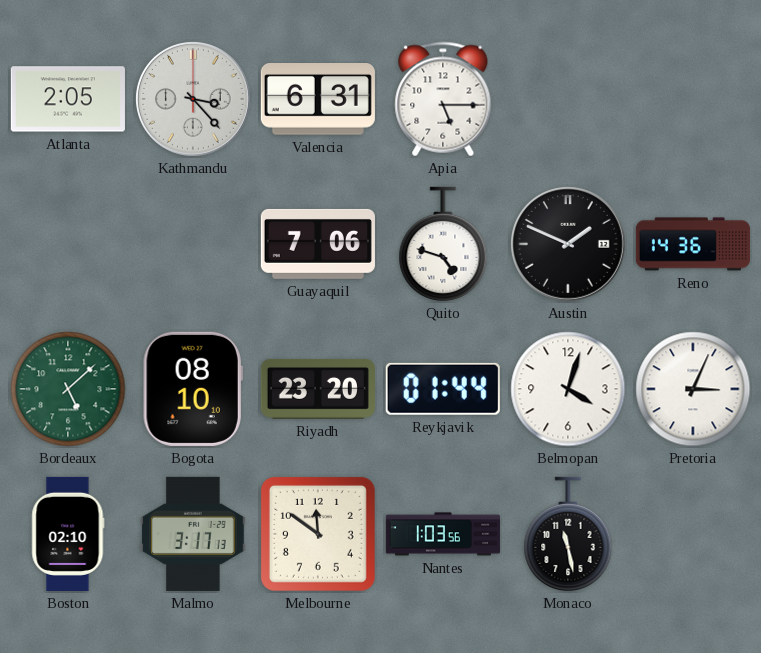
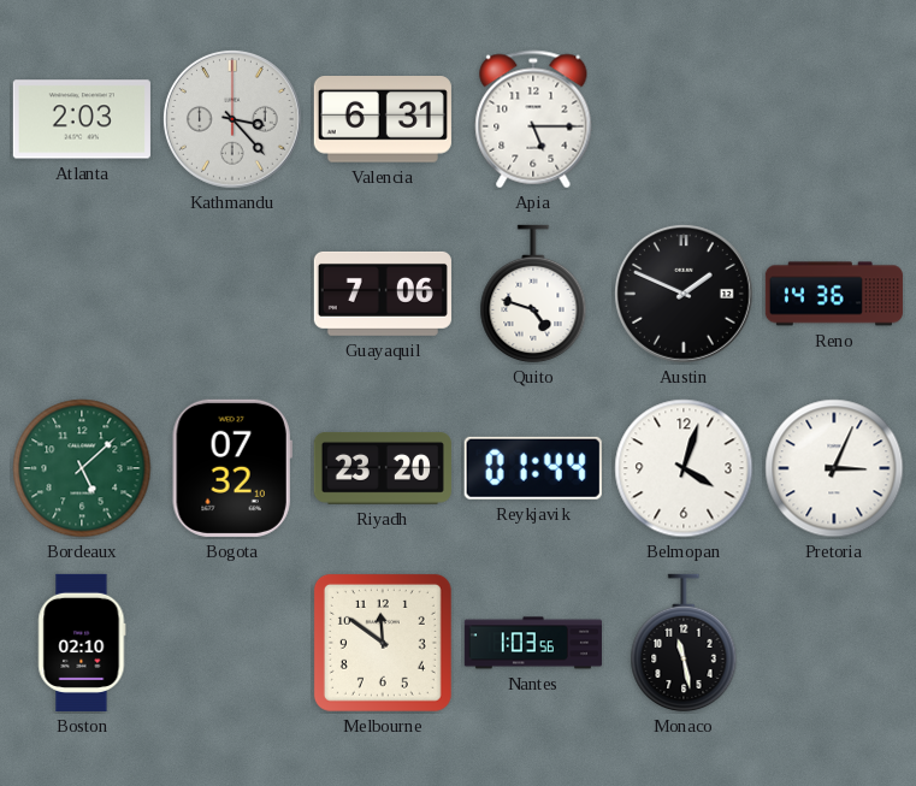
Atlanta: 2:05 -> 2:03
Bogota: 08:10 -> 07:32
Malmo: 3:17 -> none
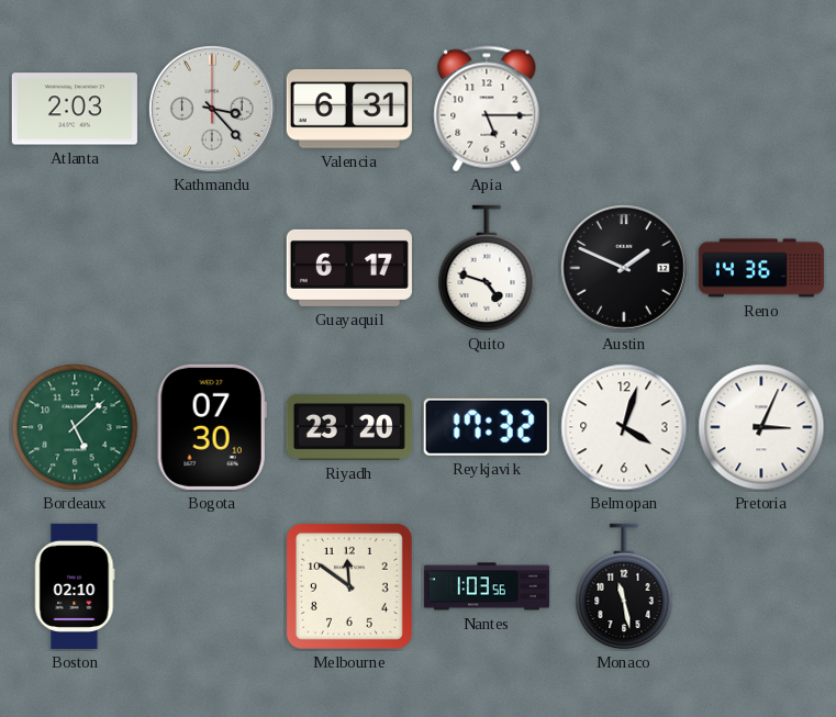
Guayaquil: 7:06 -> 6:17
Bogota: 07:32 -> 07:30
Reykjavik: 01:44 -> 17:32
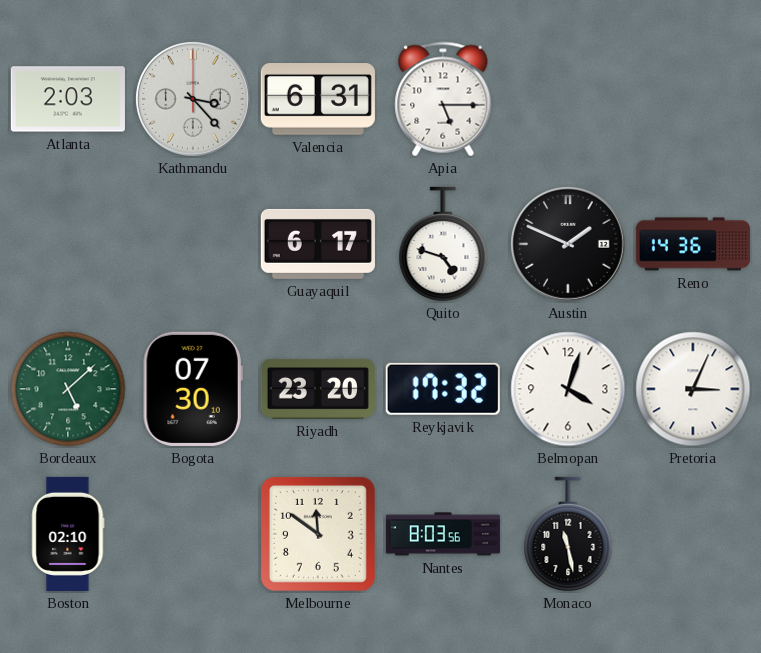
Nantes: 1:03 -> 8:03
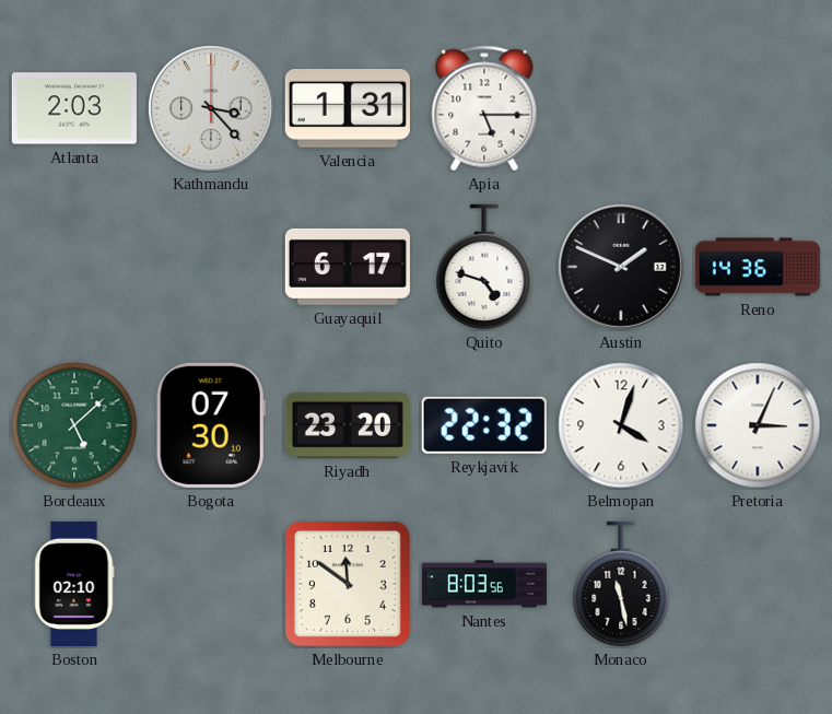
Valencia: 6:31 -> 1:31
Reykjavik: 17:32 -> 22:32
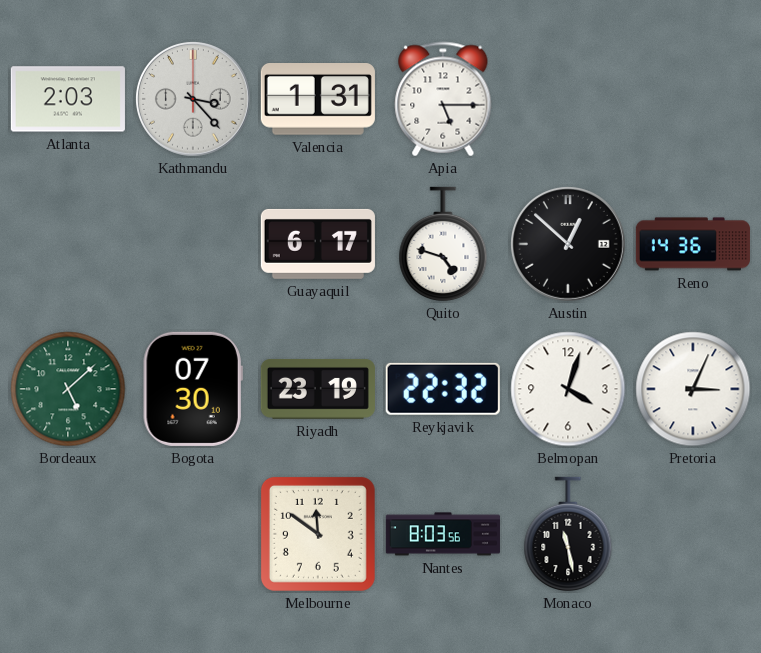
Austin: 1:49 -> 12:52
Riyadh: 23:20 -> 23:19
Boston: 02:10 -> none
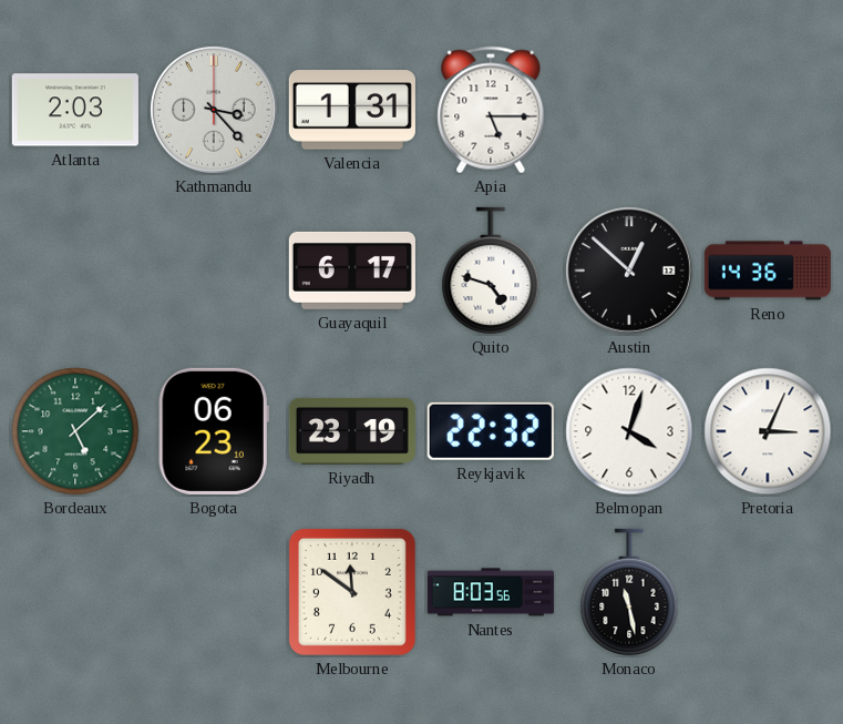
Bogota: 07:30 -> 06:23
